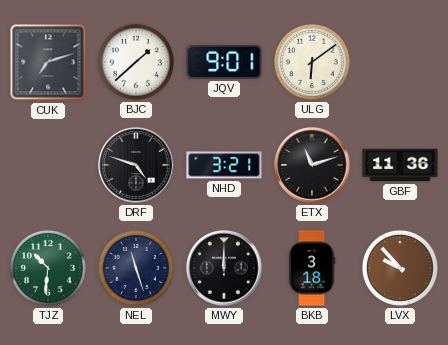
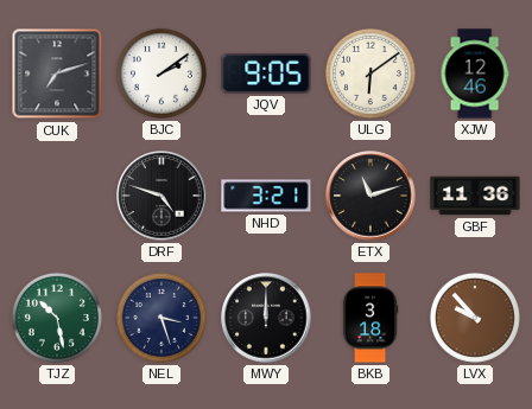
BJC: 1:38 -> 2:09
JQV: 9:01 -> 9:05
XJW: none -> 12:46
TJZ: 10:31 -> 10:28
NEL: 11:27 -> 3:27
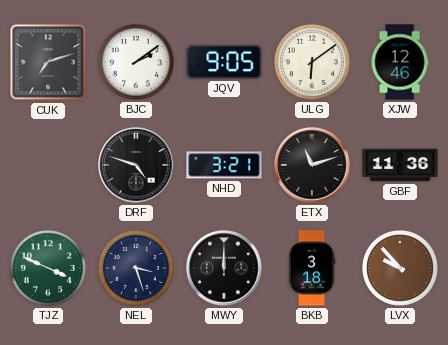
TJZ: 10:28 -> 3:49
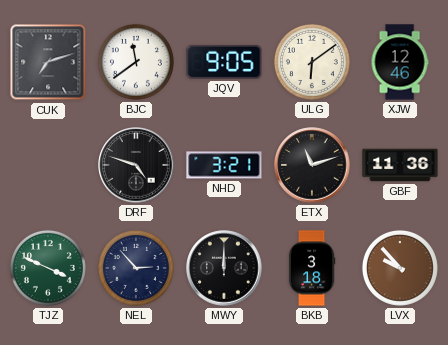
BJC: 2:09 -> 11:39
NEL: 3:27 -> 2:53
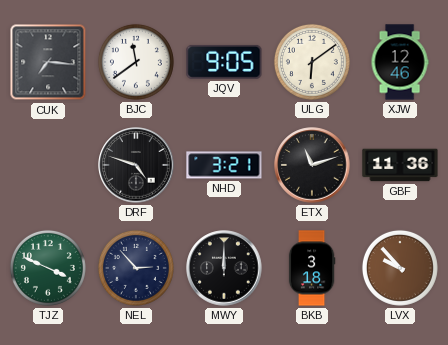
CUK: 7:12 -> 7:16
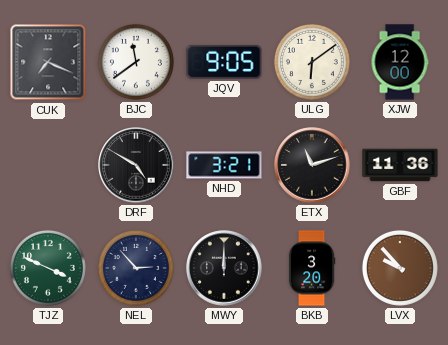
CUK: 7:16 -> 7:19
XJW: 12:46 -> 12:00
DRF: 4:48 -> 4:50
BKB: 3:18 -> 3:20
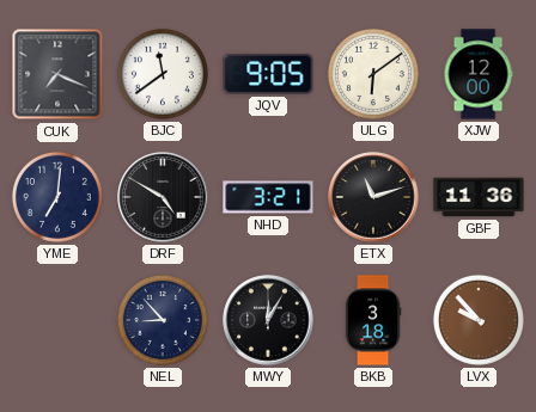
YME: none -> 7:01
TJZ: 3:49 -> none
NEL: 2:53 -> 8:53
MWY: 12:00 -> 12:05
BKB: 3:20 -> 3:18
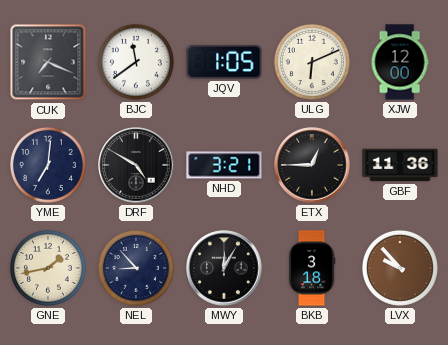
JQV: 9:05 -> 1:05
ULG: 6:09 -> 6:11
ETX: 11:12 -> 12:45
GNE: none -> 1:43
